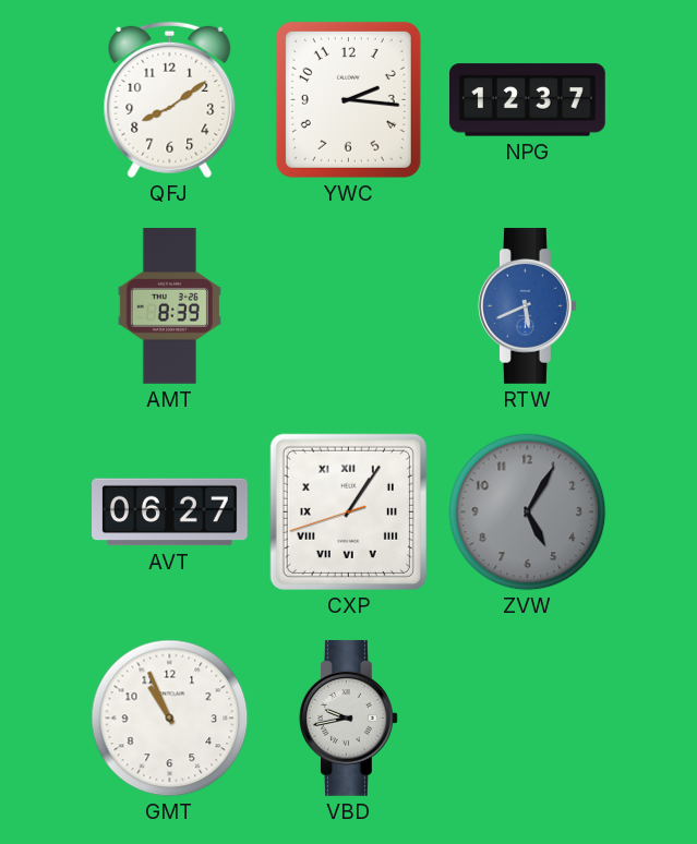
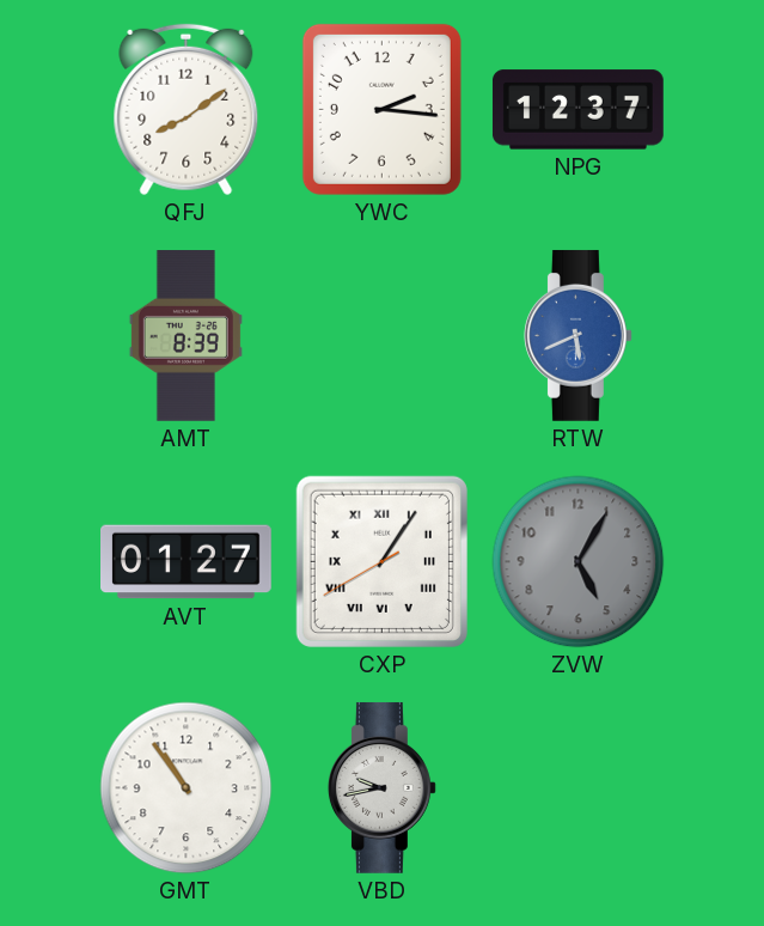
AVT: 06:27 -> 01:27
CXP: 1:05:42 -> 1:05:40
GMT: 10:56 -> 10:54
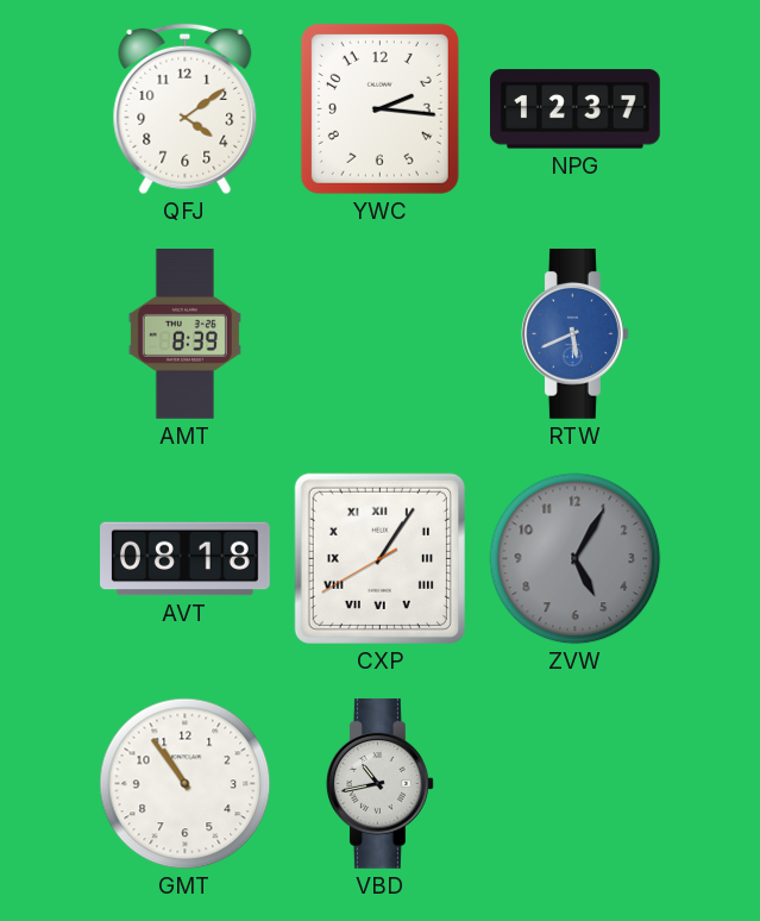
QFJ: 8:09 -> 4:09
AVT: 01:27 -> 08:18
VBD: 9:43 -> 10:43
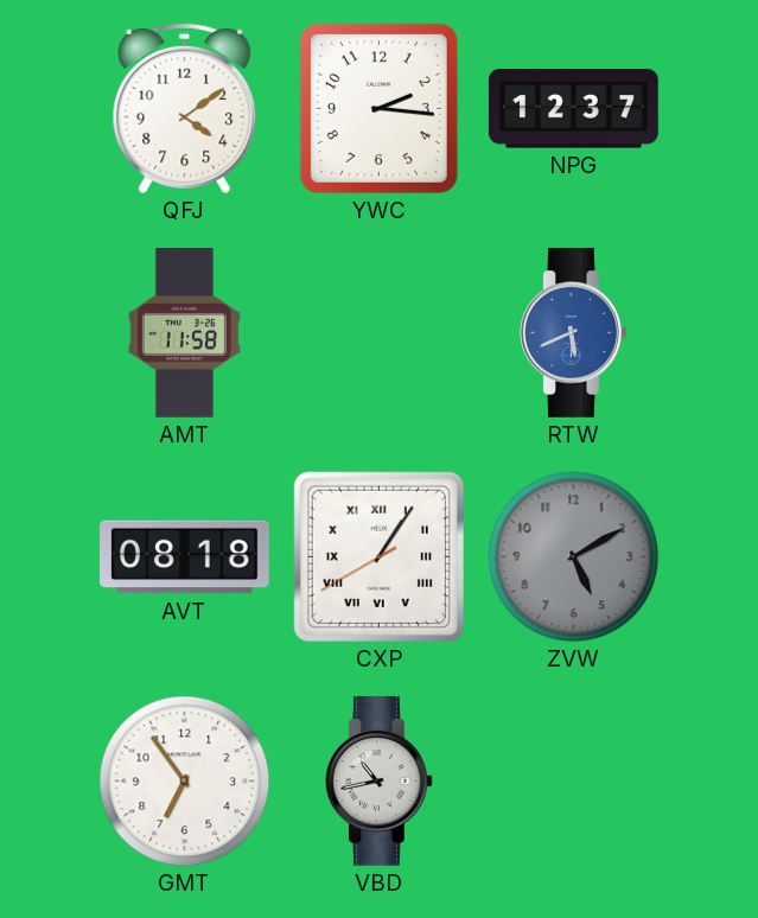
AMT: 8:39 -> 11:58
ZVW: 5:05 -> 5:10
GMT: 10:54 -> 6:54
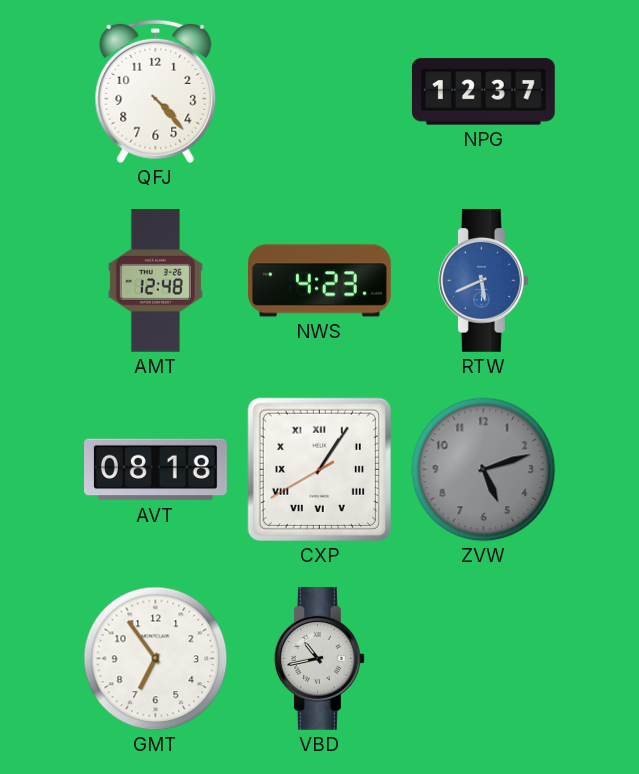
QFJ: 4:09 -> 4:23
YWC: 2:16 -> none
AMT: 11:58 -> 12:48
NWS: none -> 4:23
ZVW: 5:10 -> 5:12
